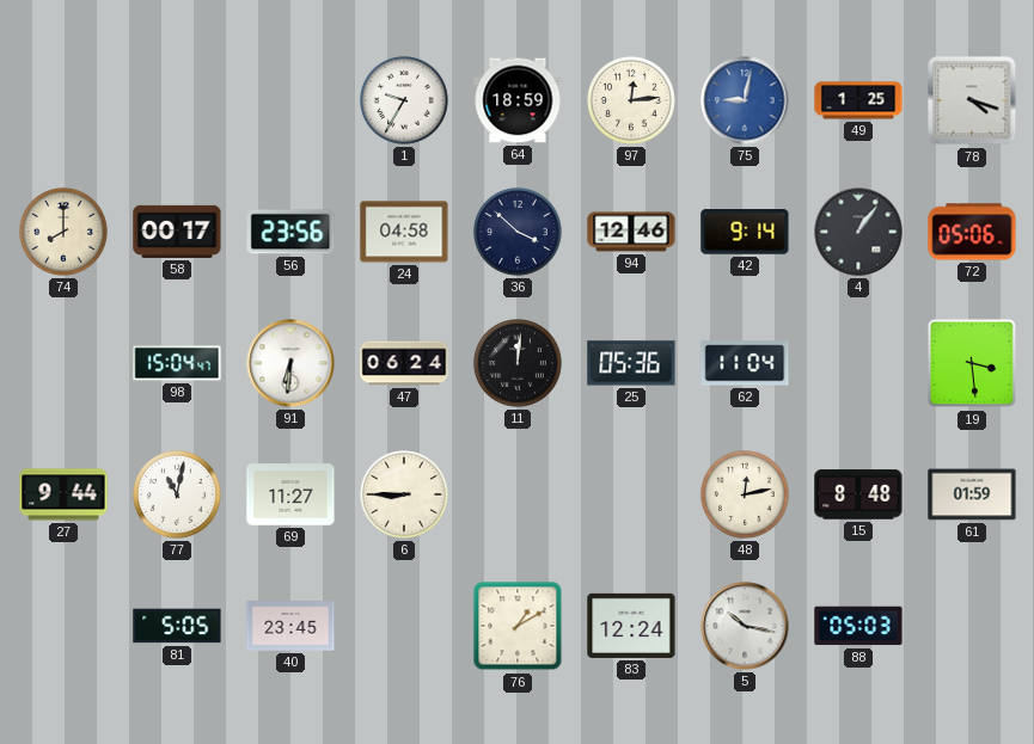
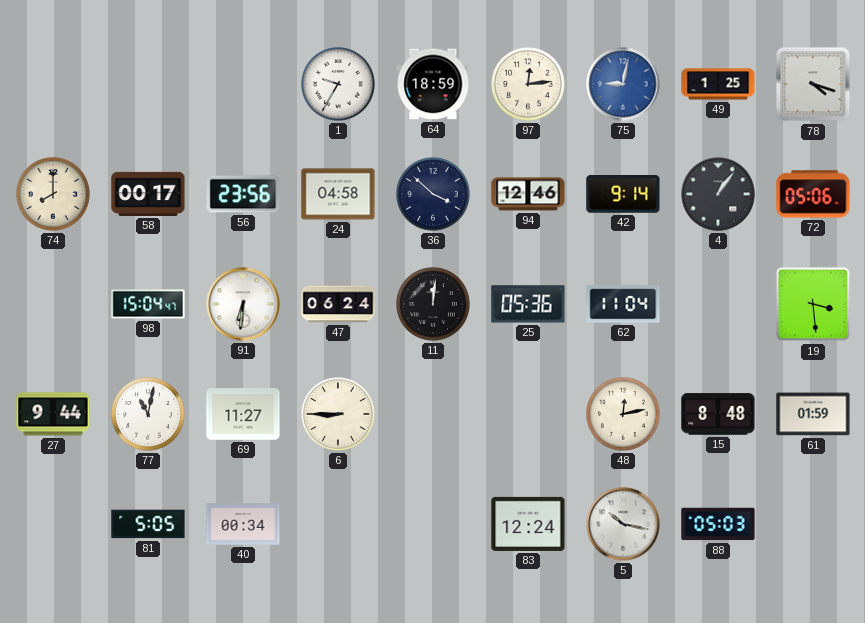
40: 23:45 -> 00:34
76: 1:10 -> none
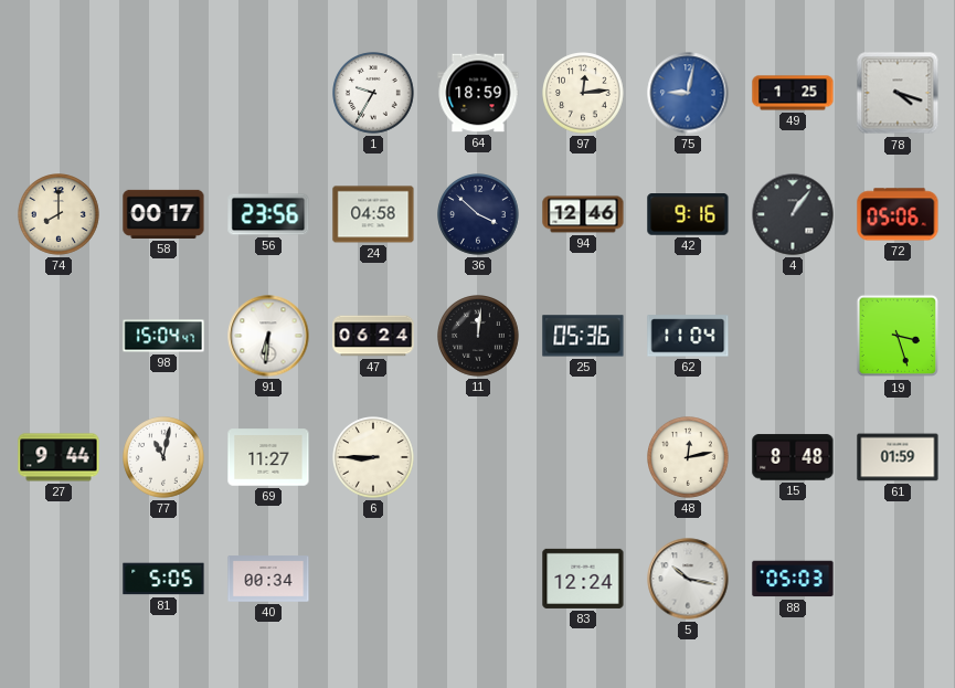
42: 9:14 -> 9:16
19: 3:29 -> 3:27
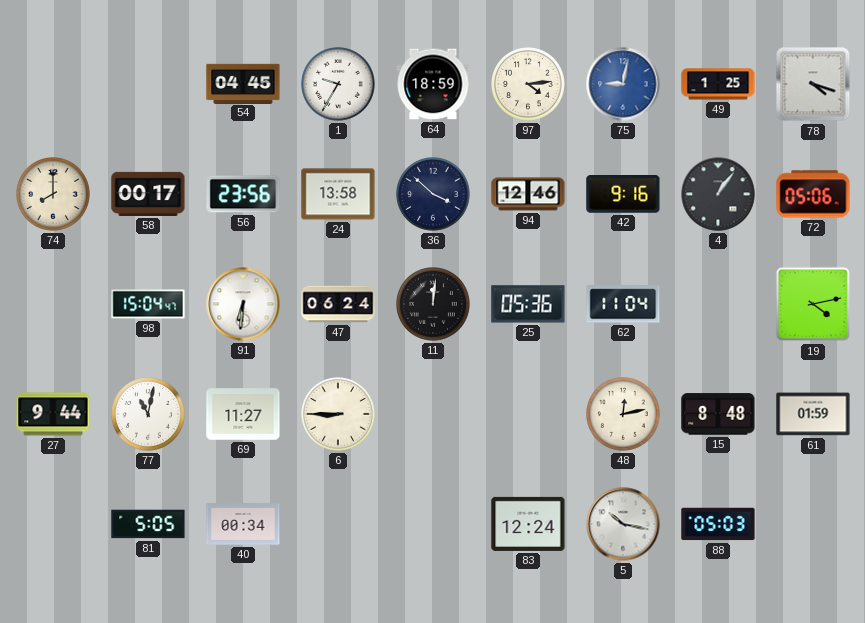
54: none -> 04:45
97: 12:14 -> 4:14
24: 04:58 -> 13:58
19: 3:27 -> 4:13
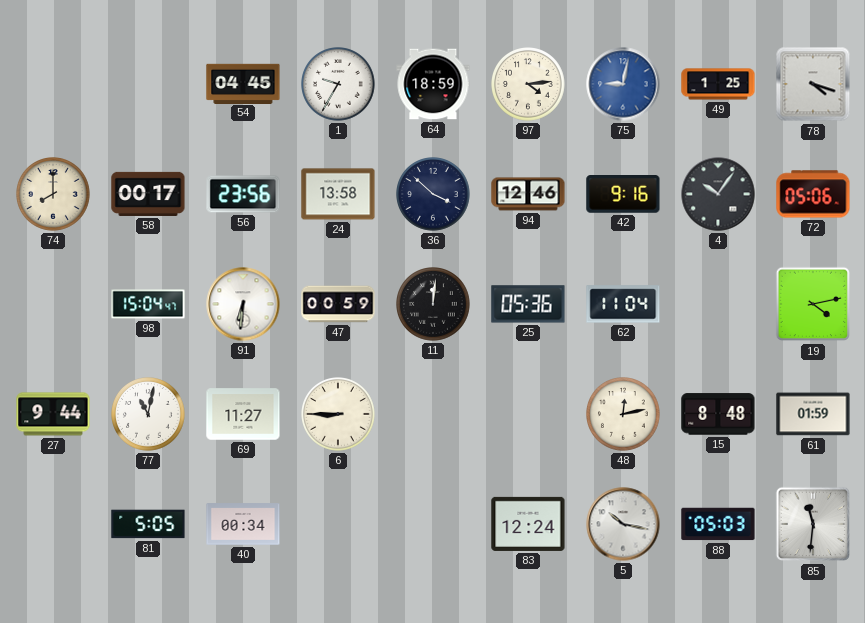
4: 1:06 -> 10:06
47: 06:24 -> 00:59
85: none -> 11:31
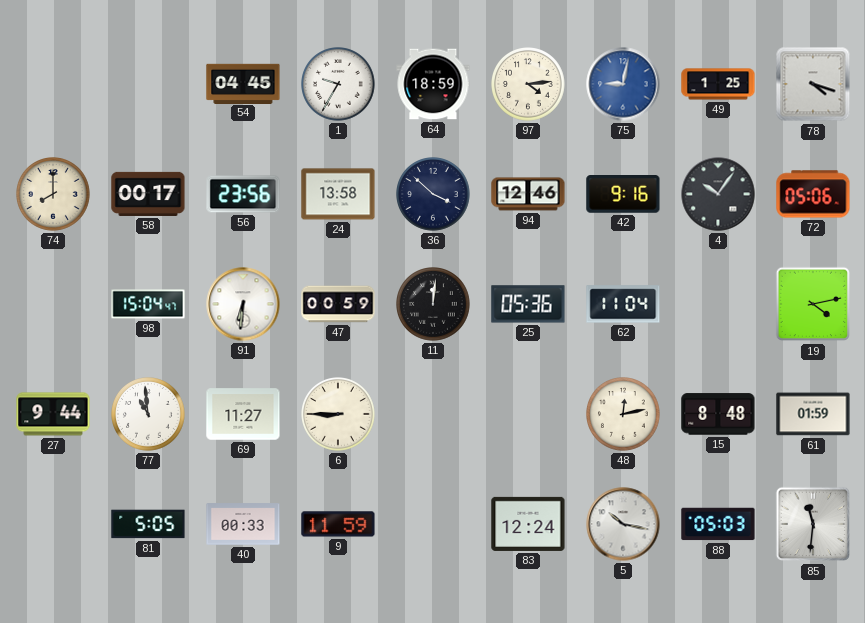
77: 11:02 -> 10:59
40: 00:34 -> 00:33
9: none -> 11:59
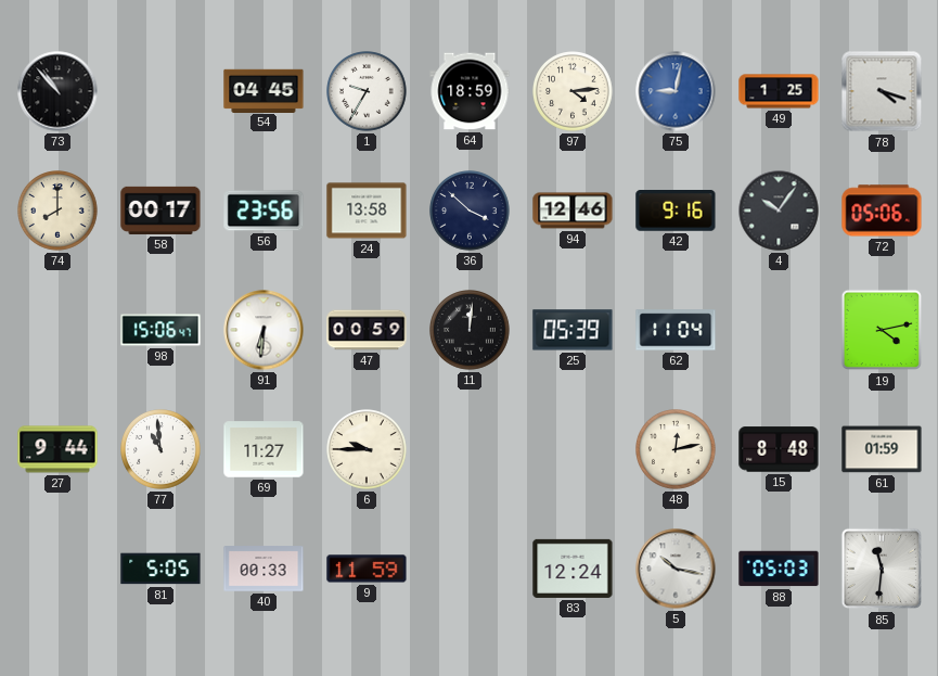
73: none -> 10:53
98: 15:04 -> 15:06
25: 05:36 -> 05:39
6: 8:45 -> 9:45
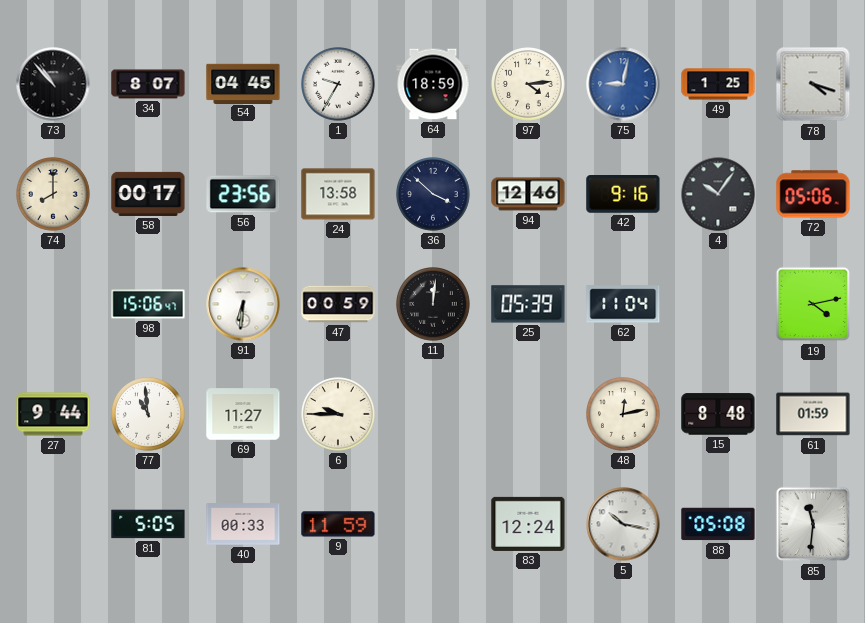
34: none -> 8:07
88: 05:03 -> 05:08
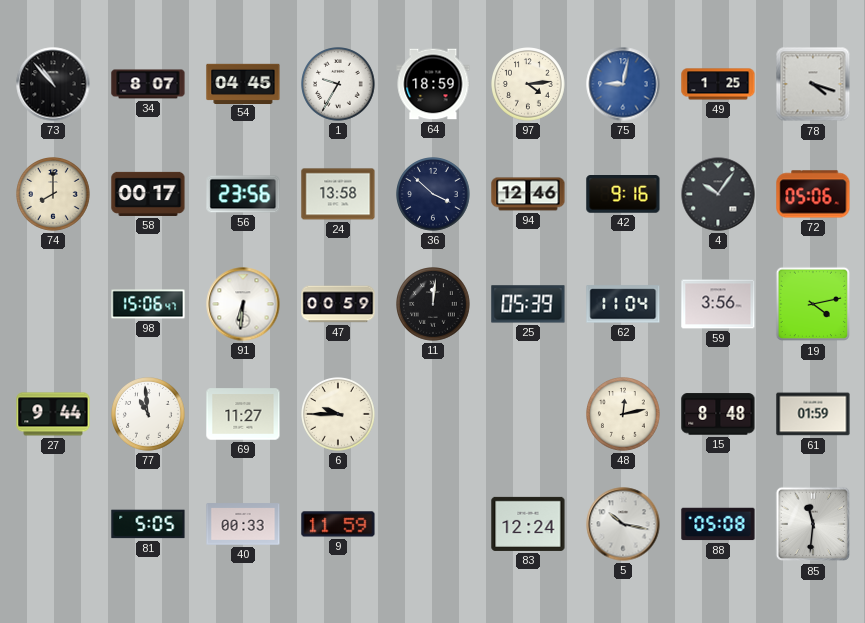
59: none -> 3:56
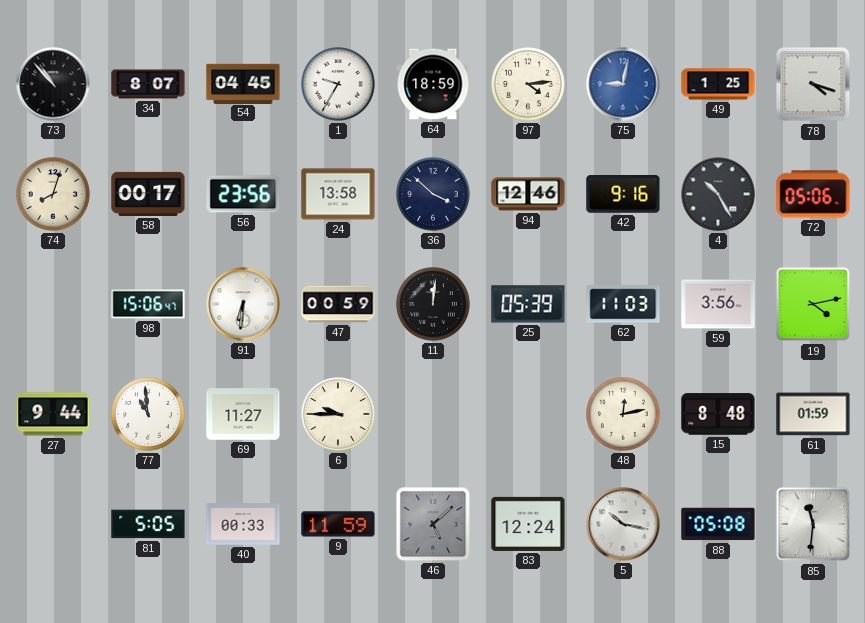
74: 8:00 -> 8:03
4: 10:06 -> 10:25
62: 11:04 -> 11:03
46: none -> 5:08
